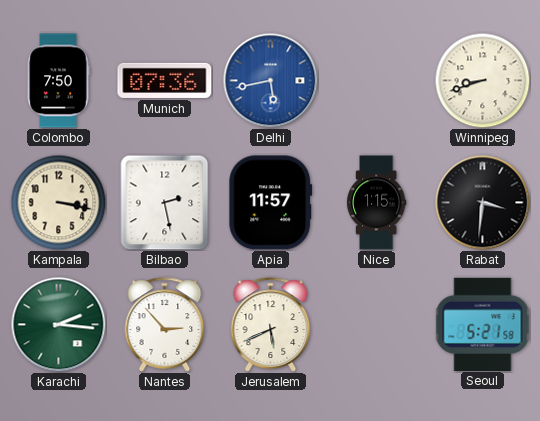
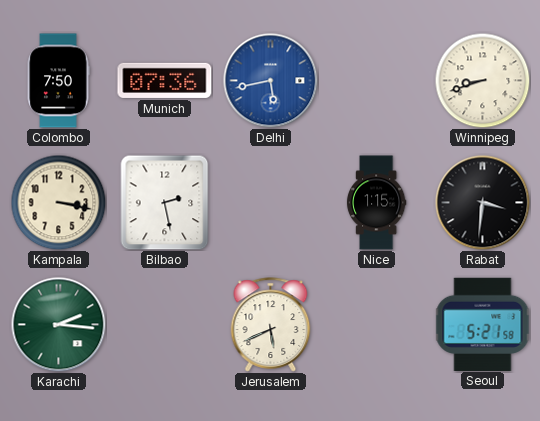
Apia: 11:57 -> none
Nantes: 2:53 -> none
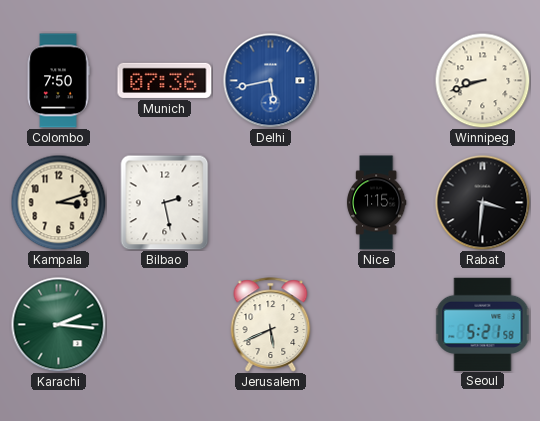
Kampala: 3:17 -> 3:12
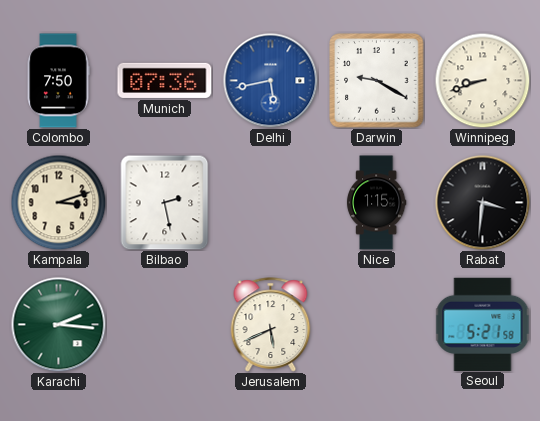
Darwin: none -> 9:20
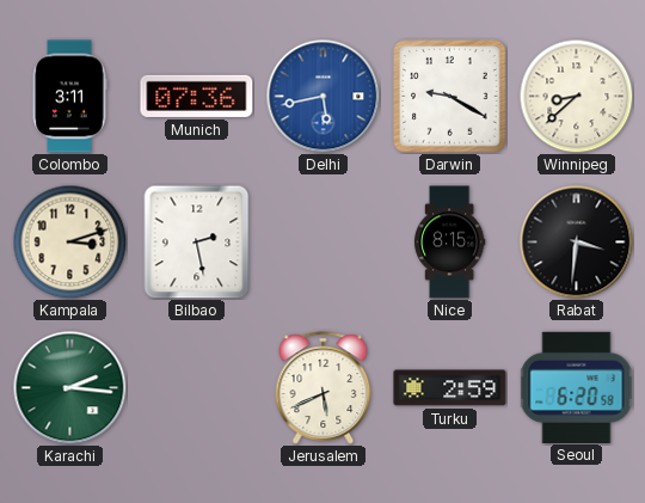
Colombo: 7:50 -> 3:11
Winnipeg: 8:42 -> 8:38
Nice: 1:15 -> 8:15
Turku: none -> 2:59
Seoul: 5:21 -> 6:20
